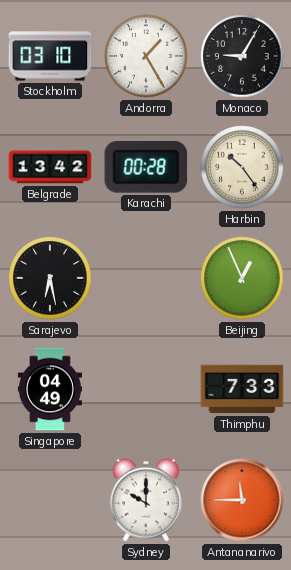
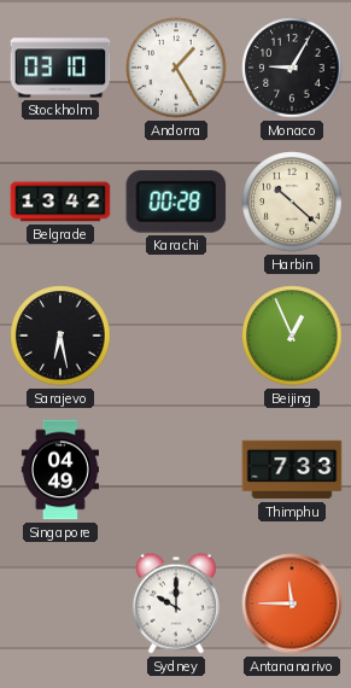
Harbin: 10:24 -> 10:22
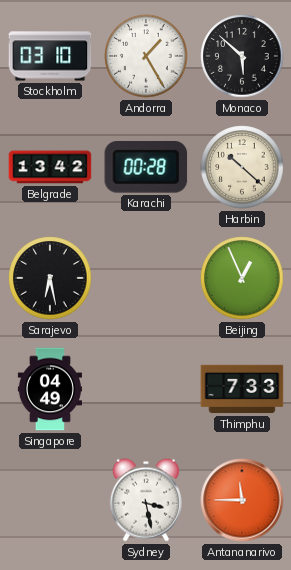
Monaco: 9:05 -> 5:52
Sydney: 10:00 -> 3:28
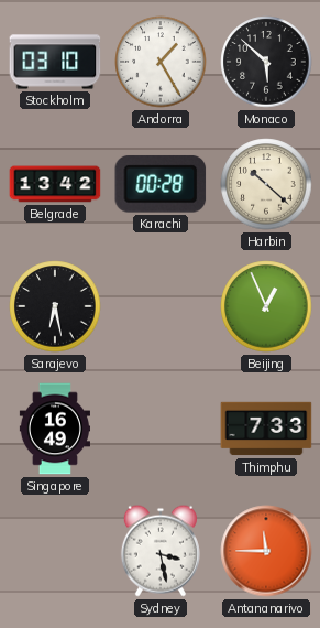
Singapore: 04:49 -> 16:49
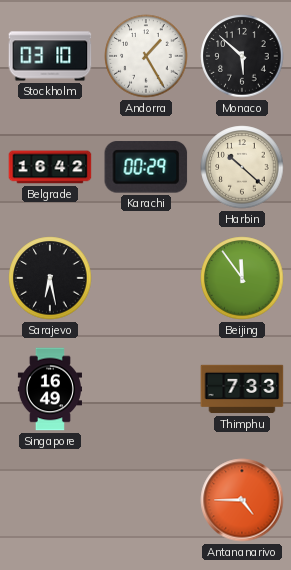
Belgrade: 13:42 -> 16:42
Karachi: 00:28 -> 00:29
Beijing: 12:56 -> 11:54
Sydney: 3:28 -> none
Antananarivo: 11:45 -> 4:45
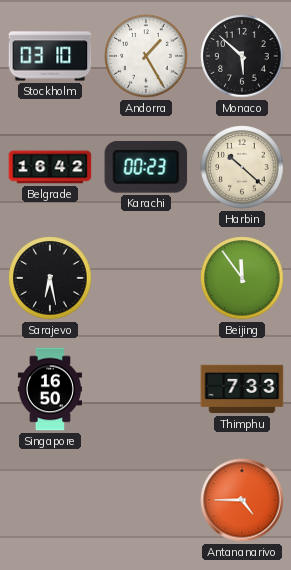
Karachi: 00:29 -> 00:23
Singapore: 16:49 -> 16:50
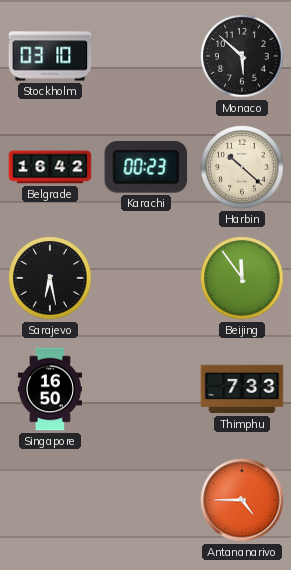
Andorra: 1:25 -> none
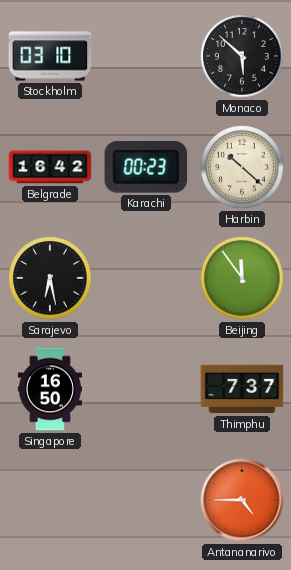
Thimphu: 7:33 -> 7:37
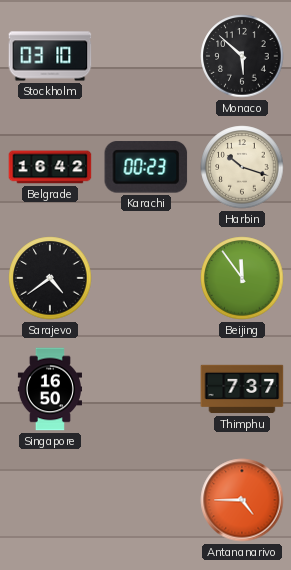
Harbin: 10:22 -> 10:18
Sarajevo: 6:28 -> 4:39
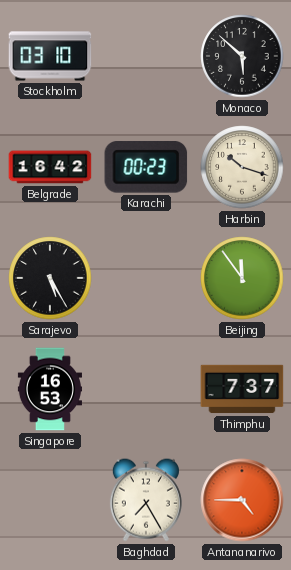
Sarajevo: 4:39 -> 5:25
Singapore: 16:50 -> 16:53
Baghdad: none -> 7:25
